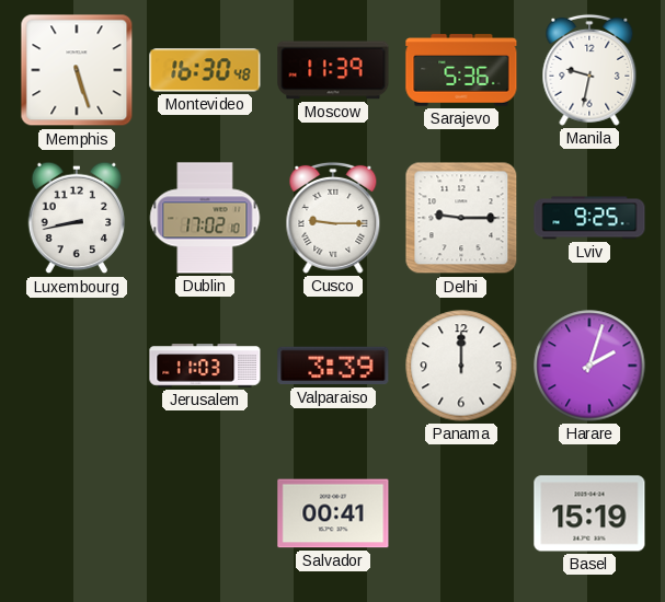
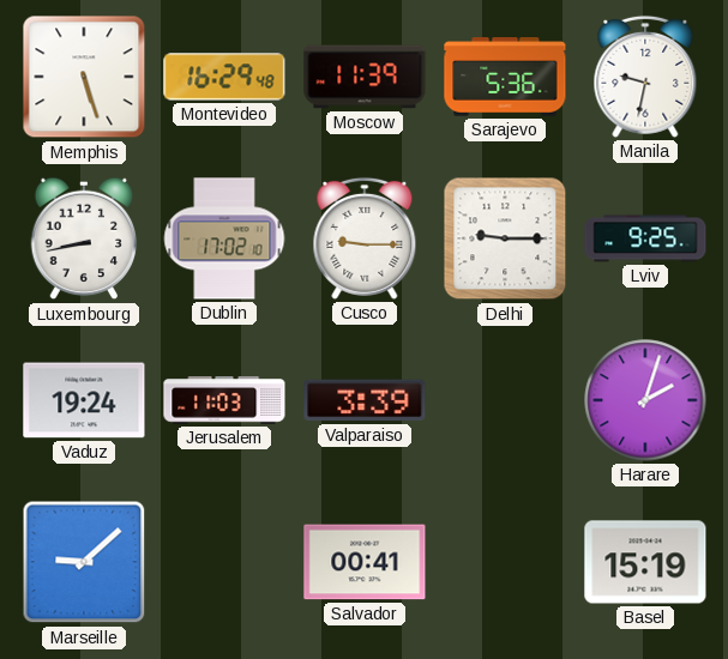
Montevideo: 16:30 -> 16:29
Vaduz: none -> 19:24
Panama: 12:00 -> none
Marseille: none -> 9:08
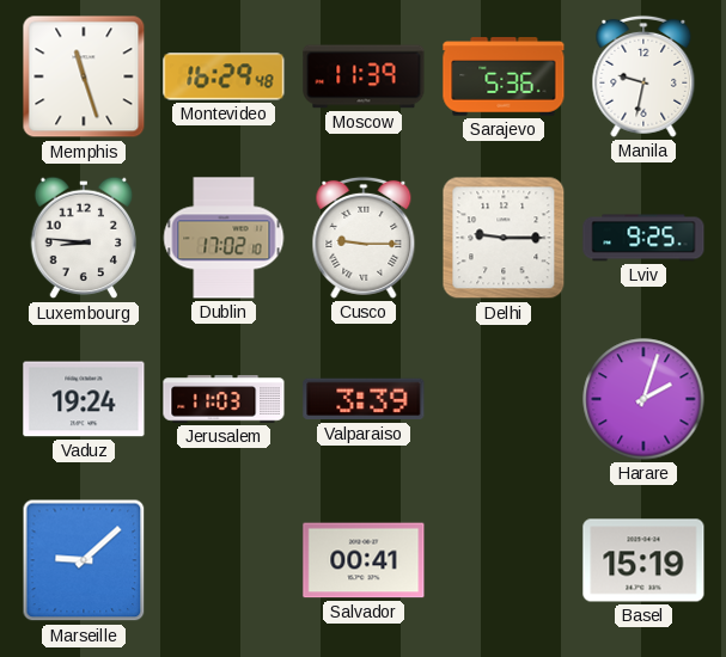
Memphis: 5:27 -> 11:27
Luxembourg: 8:43 -> 8:46
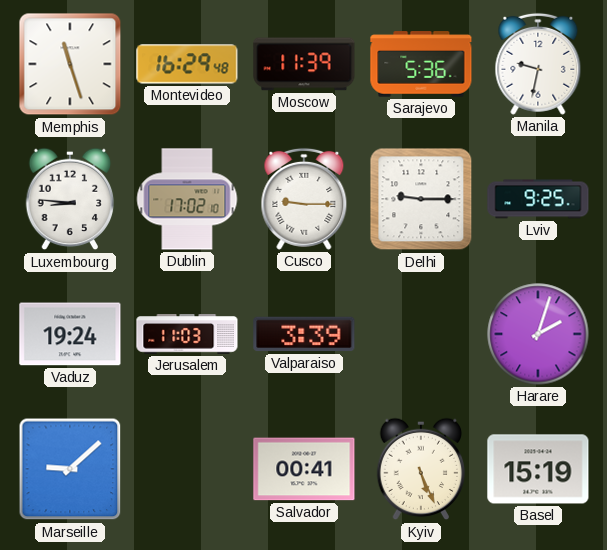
Kyiv: none -> 5:26
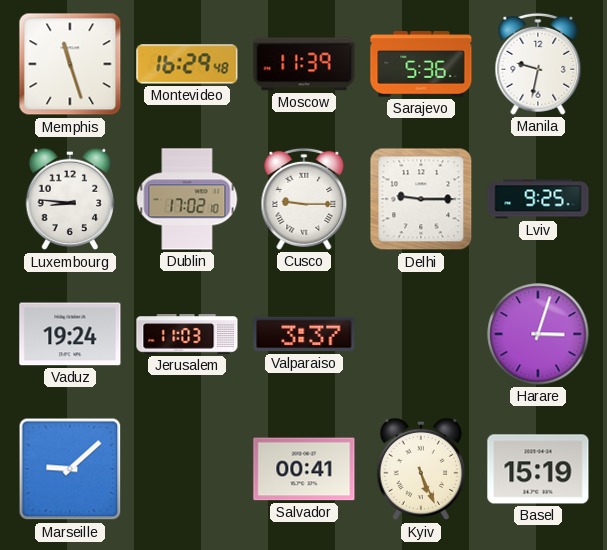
Valparaiso: 3:39 -> 3:37
Harare: 2:03 -> 3:03
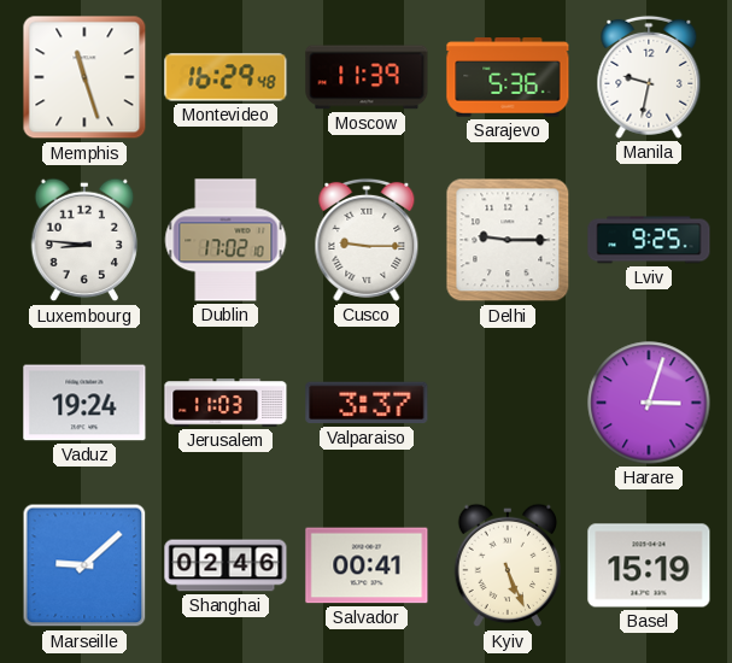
Shanghai: none -> 02:46
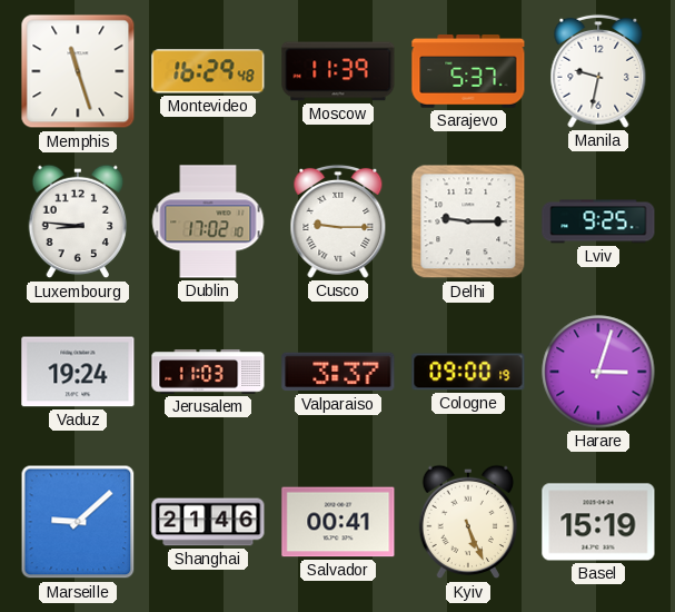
Sarajevo: 5:36 -> 5:37
Cologne: none -> 09:00
Shanghai: 02:46 -> 21:46
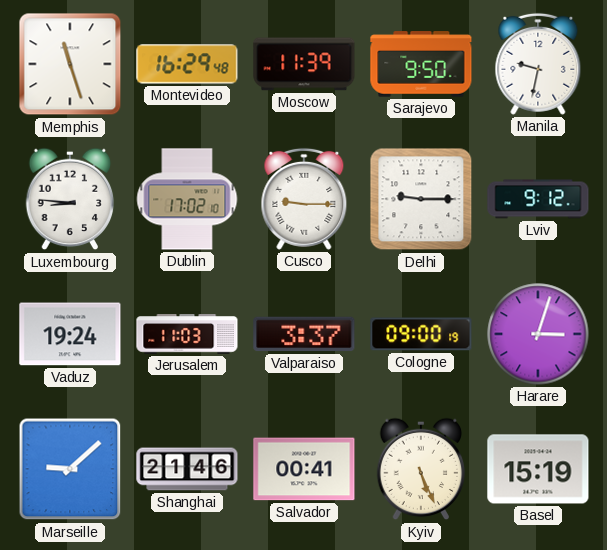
Sarajevo: 5:37 -> 9:50
Lviv: 9:25 -> 9:12
